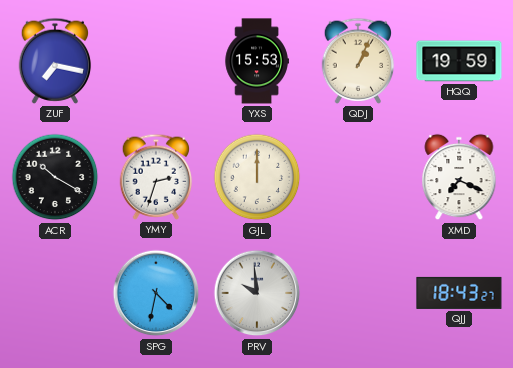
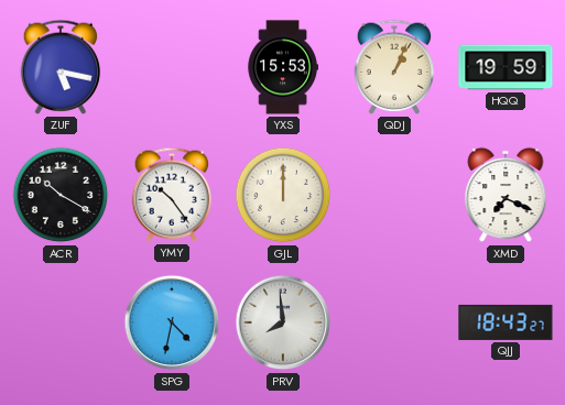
ZUF: 7:17 -> 5:17
YMY: 2:33 -> 10:24
PRV: 9:59 -> 7:59
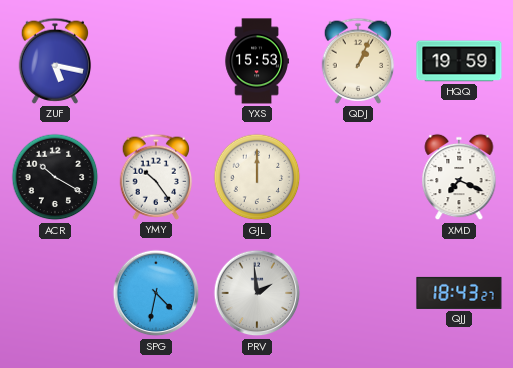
PRV: 7:59 -> 1:59
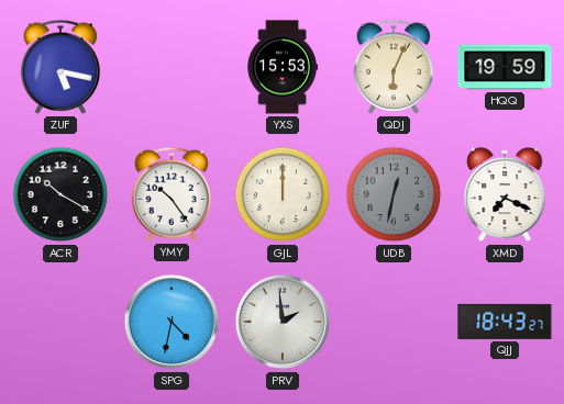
QDJ: 1:04 -> 6:04
UDB: none -> 12:32
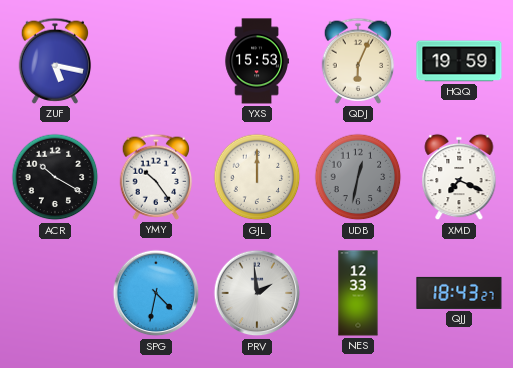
NES: none -> 12:33
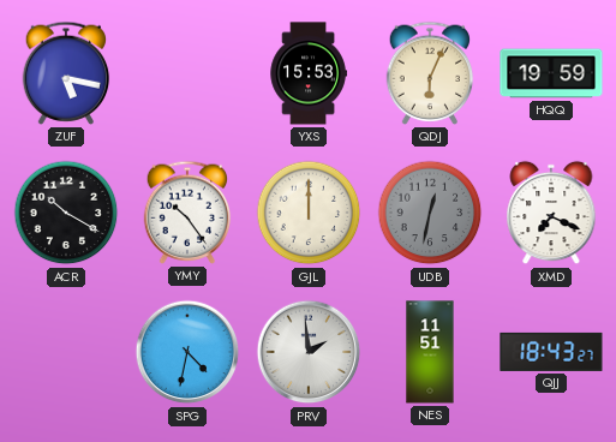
NES: 12:33 -> 11:51
